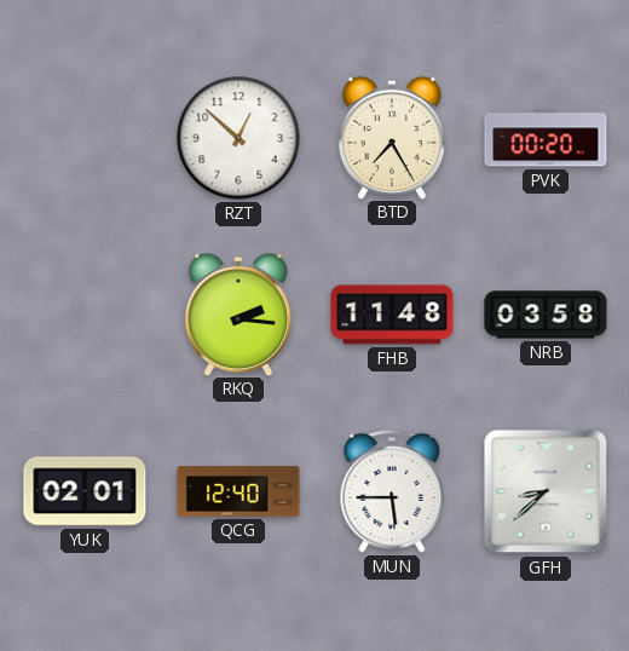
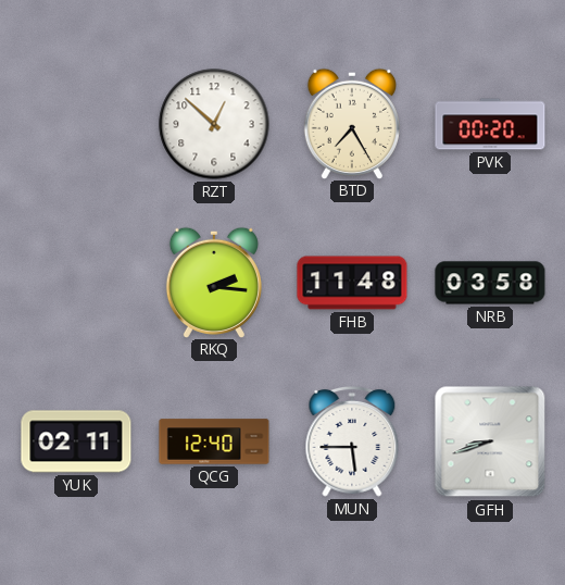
YUK: 02:01 -> 02:11
GFH: 8:38 -> 8:42
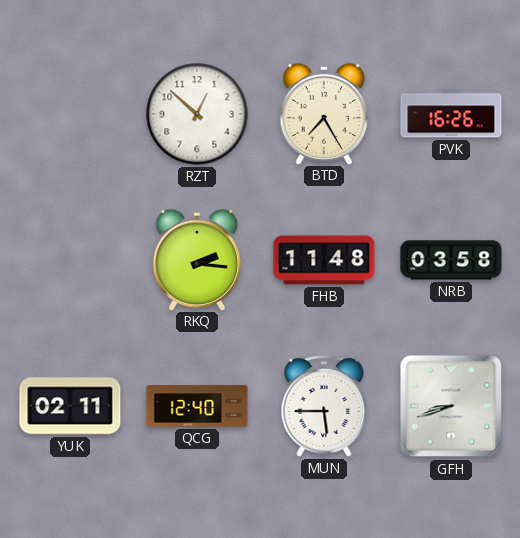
PVK: 00:20 -> 16:26
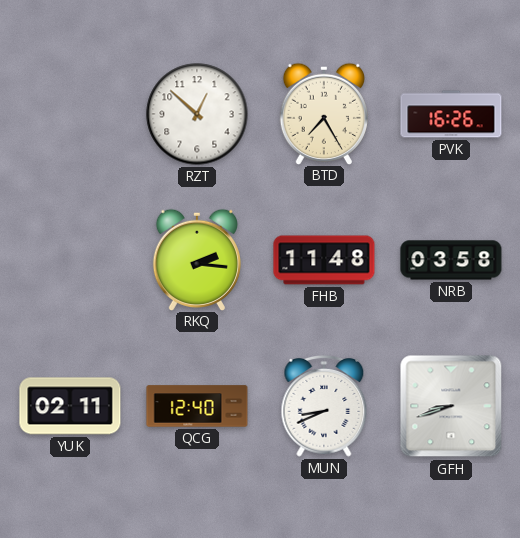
MUN: 5:45 -> 8:41
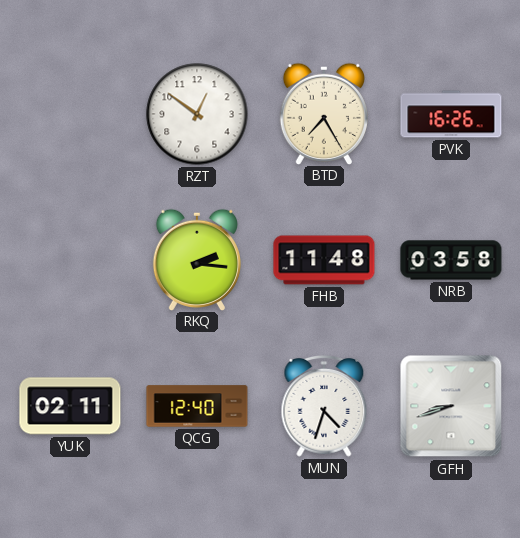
RZT: 12:52 -> 12:51
MUN: 8:41 -> 4:33
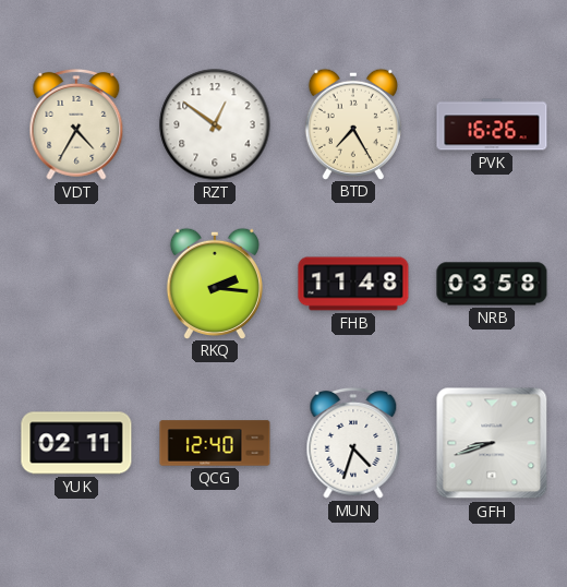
VDT: none -> 4:35
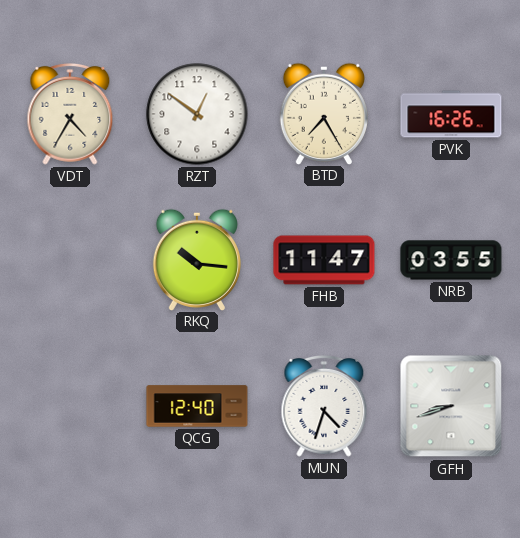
RKQ: 2:16 -> 10:16
FHB: 11:48 -> 11:47
NRB: 03:58 -> 03:55
YUK: 02:11 -> none
